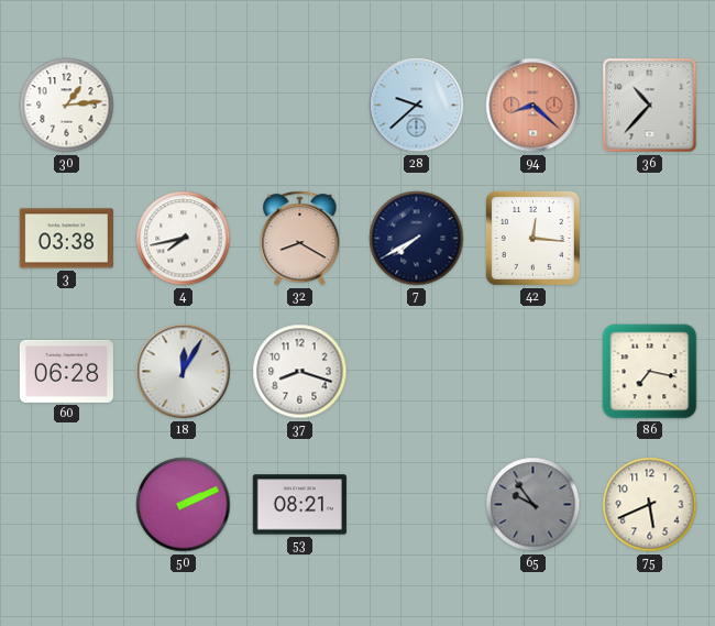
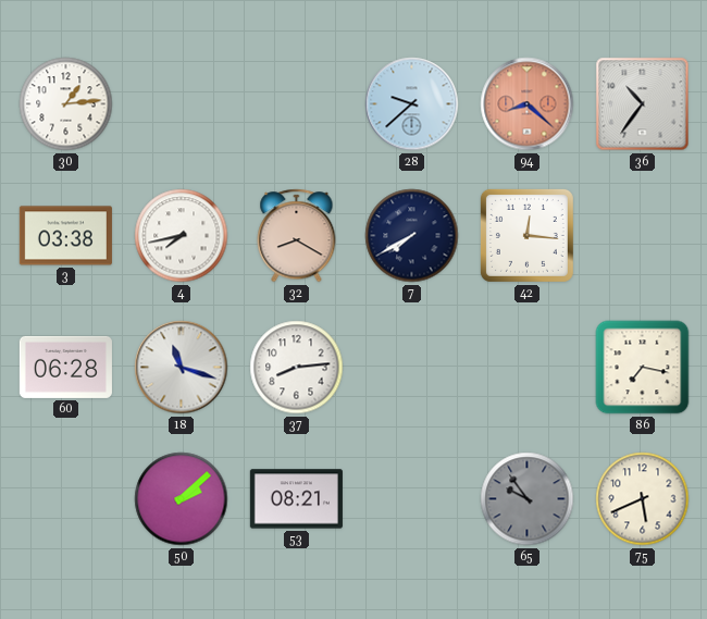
36: 10:37 -> 10:36
18: 12:05 -> 11:18
37: 8:18 -> 8:14
50: 2:11 -> 2:08
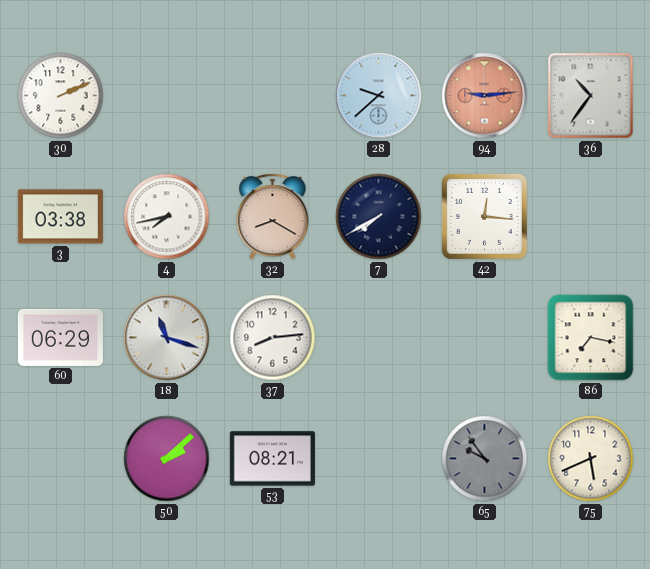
30: 1:14 -> 2:11
94: 8:22 -> 9:14
60: 06:28 -> 06:29
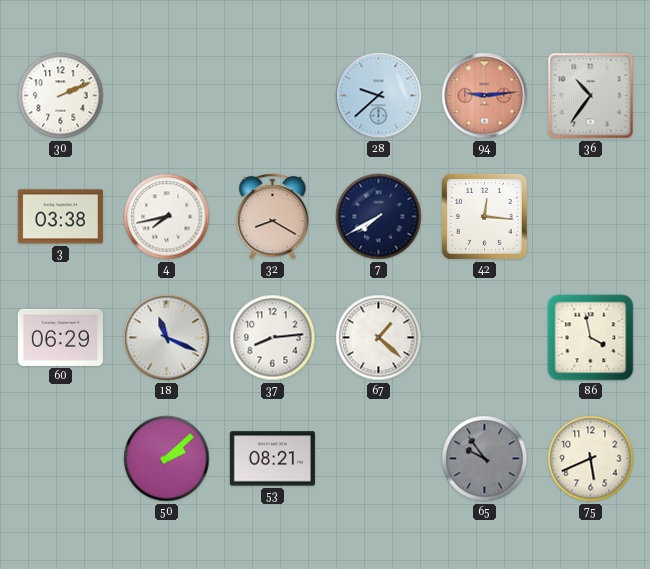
18: 11:18 -> 11:19
67: none -> 1:22
86: 7:17 -> 3:58
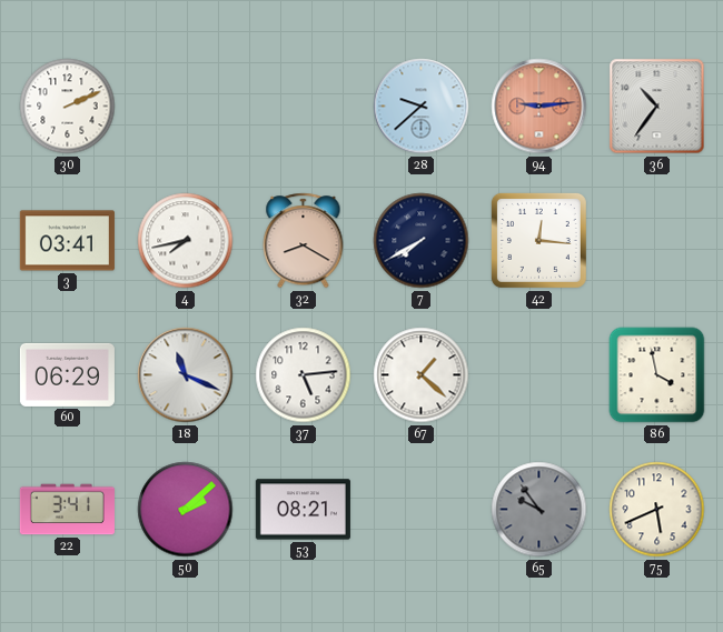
3: 03:38 -> 03:41
37: 8:14 -> 5:14
22: none -> 3:41
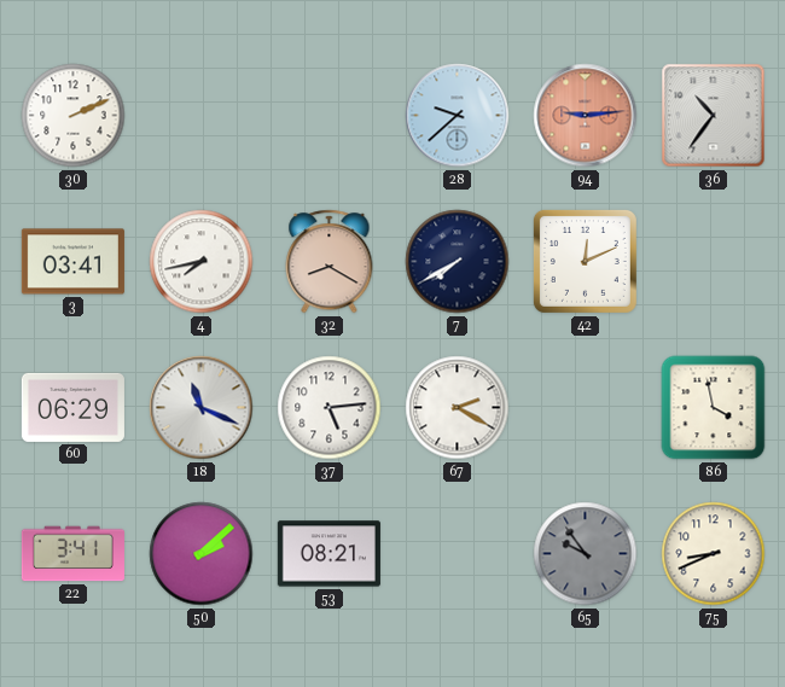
42: 12:16 -> 12:11
67: 1:22 -> 2:20
75: 5:41 -> 8:41
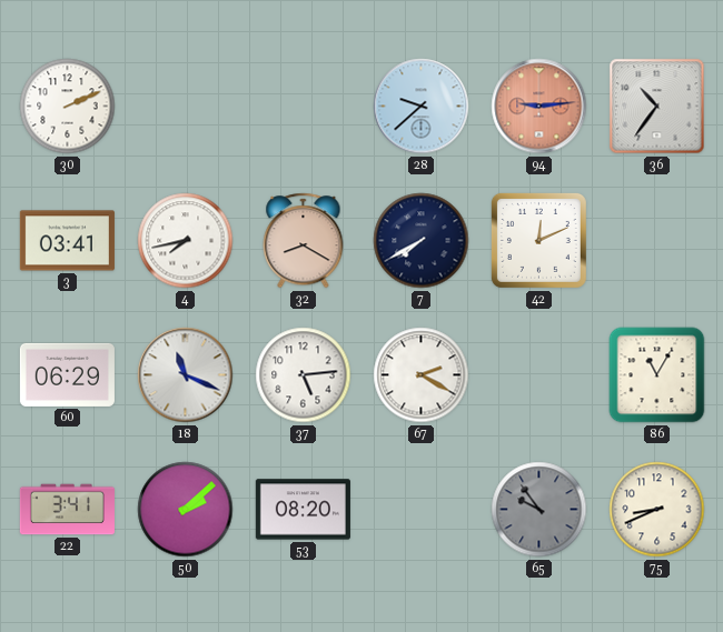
86: 3:58 -> 11:05
53: 08:21 -> 08:20
